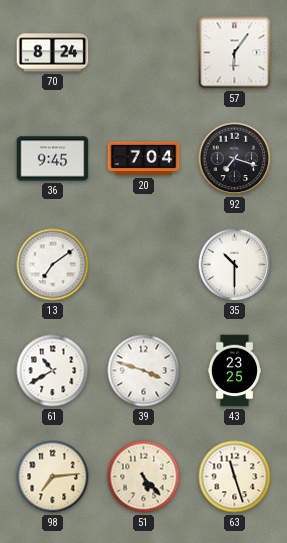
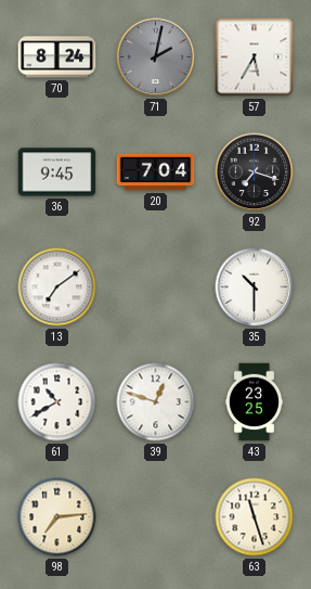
71: none -> 2:02
57: 6:06 -> 5:35
39: 3:48 -> 12:48
51: 5:23 -> none
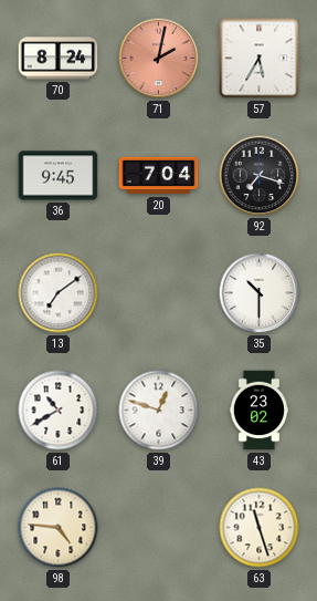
71 dial: grey -> salmon
43: 23:25 -> 23:02
98: 7:14 -> 4:46
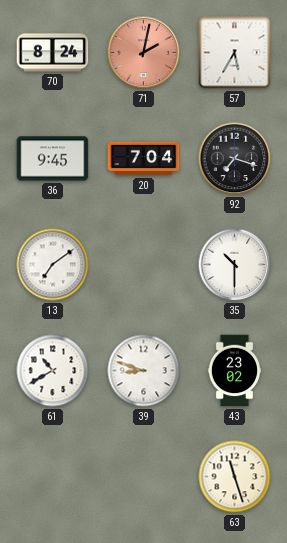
39: 12:48 -> 8:48
98: 4:46 -> none
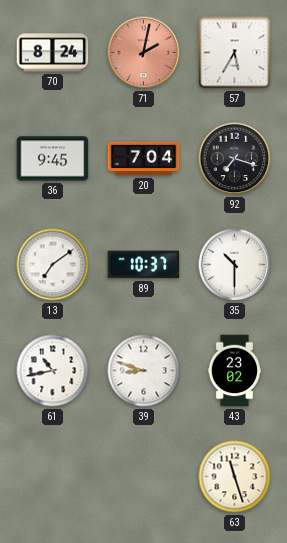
89: none -> 10:37
61: 10:40 -> 10:43
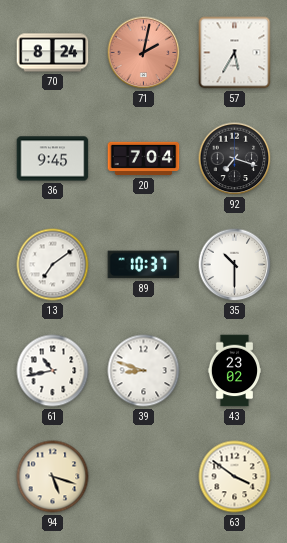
94: none -> 5:18
63: 11:27 -> 3:51
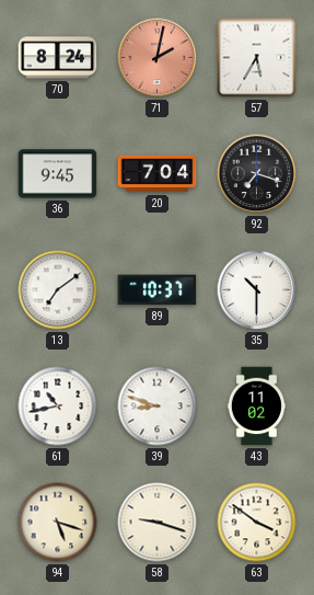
43: 23:02 -> 11:02
58: none -> 9:18
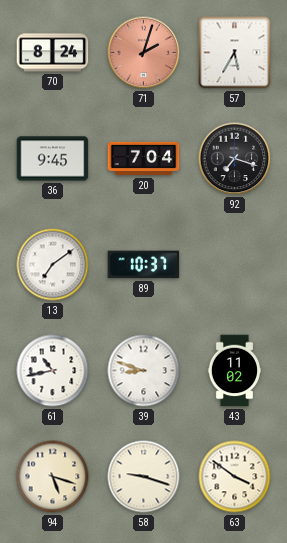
71: 2:02 -> 2:03
35: 10:30 -> none
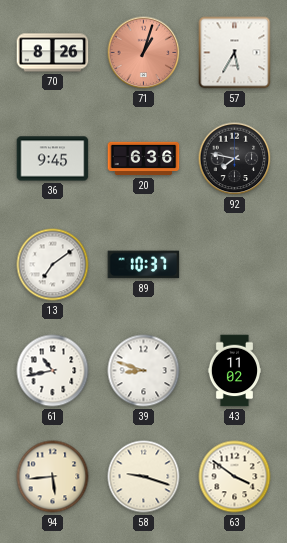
70: 8:24 -> 8:26
71: 2:03 -> 1:03
20: 7:04 -> 6:36
92: 7:18 -> 7:47
94: 5:18 -> 5:44
